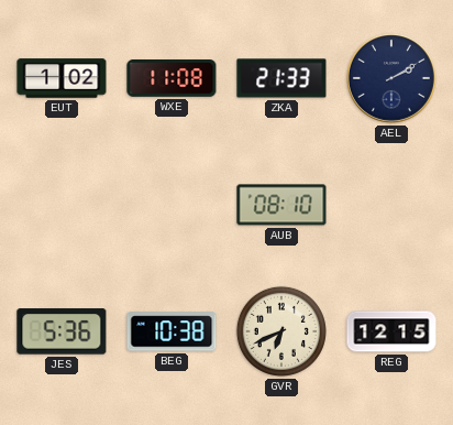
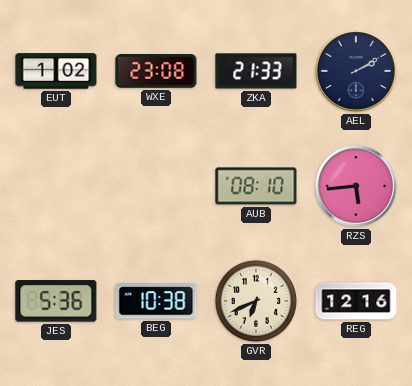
WXE: 11:08 -> 23:08
RZS: none -> 5:44
REG: 12:15 -> 12:16
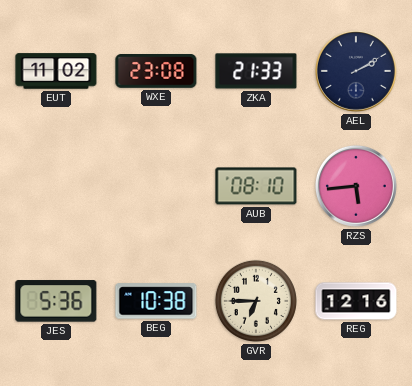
EUT: 1:02 -> 11:02
GVR: 6:41 -> 6:45
